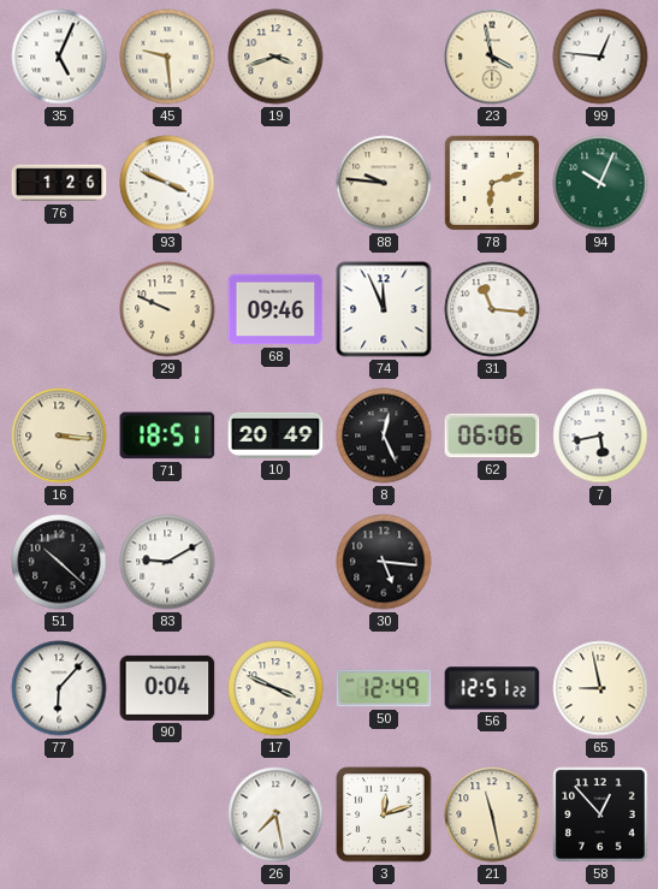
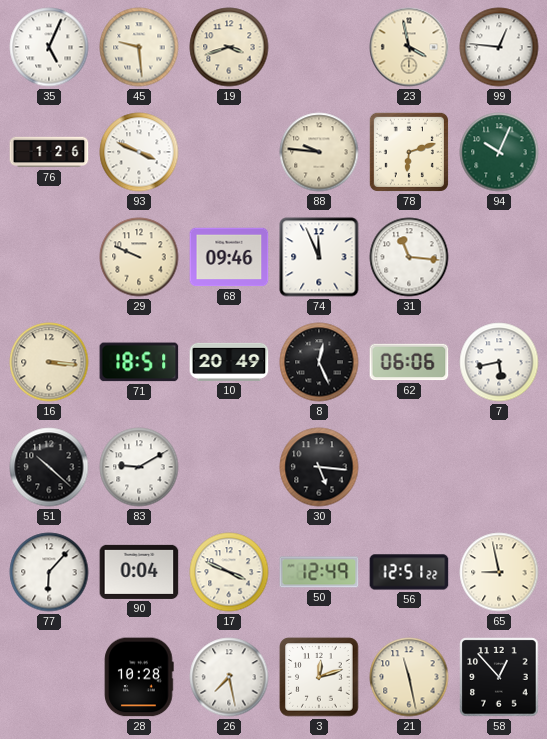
28: none -> 10:28
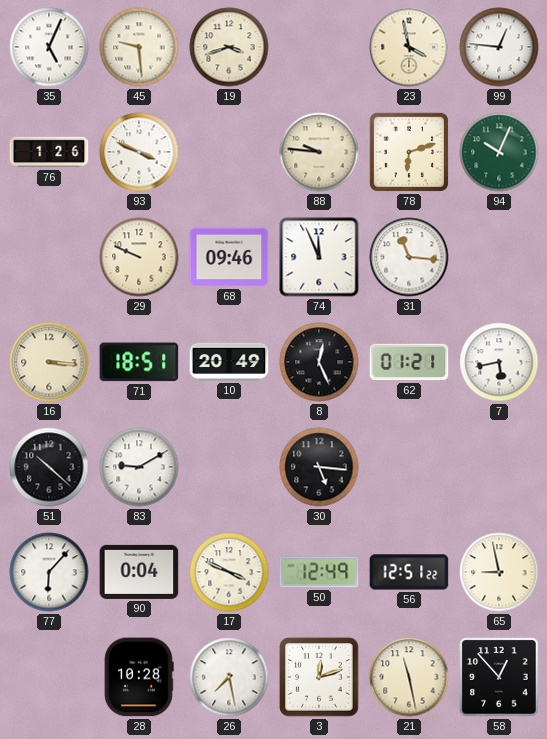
62: 06:06 -> 01:21
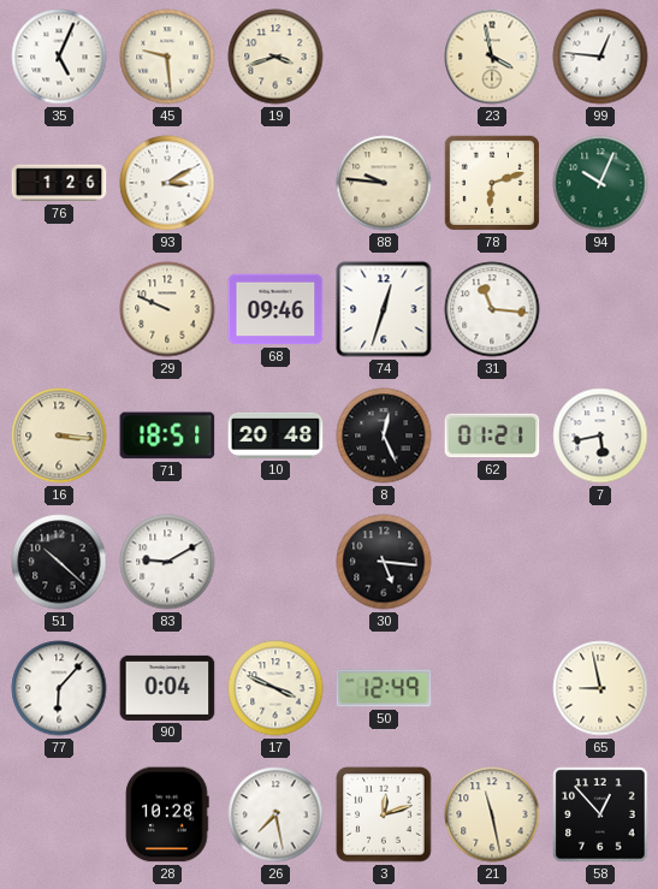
93: 3:49 -> 3:10
74: 11:56 -> 12:33
10: 20:49 -> 20:48
56: 12:51 -> none
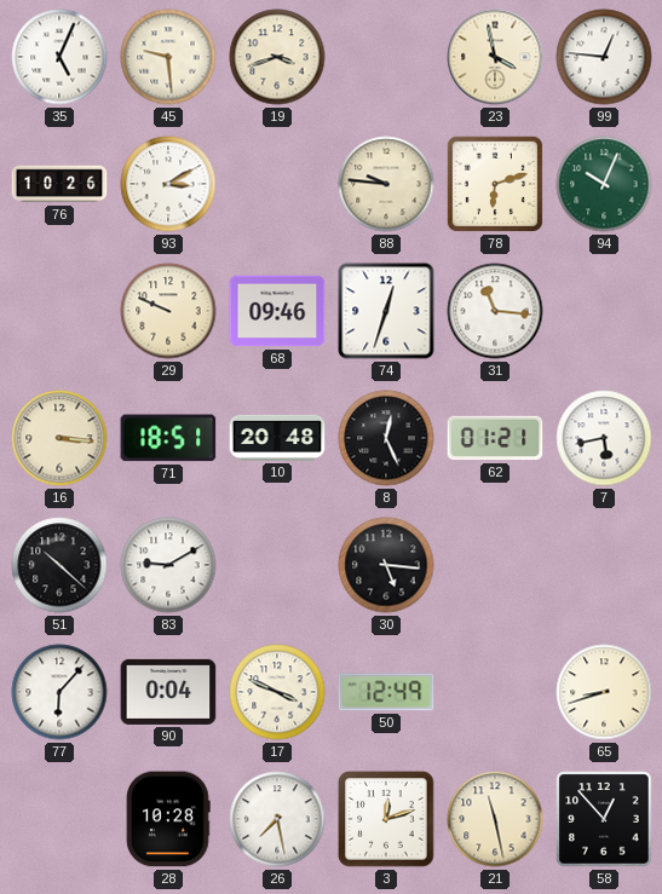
76: 1:26 -> 10:26
65: 8:58 -> 8:42
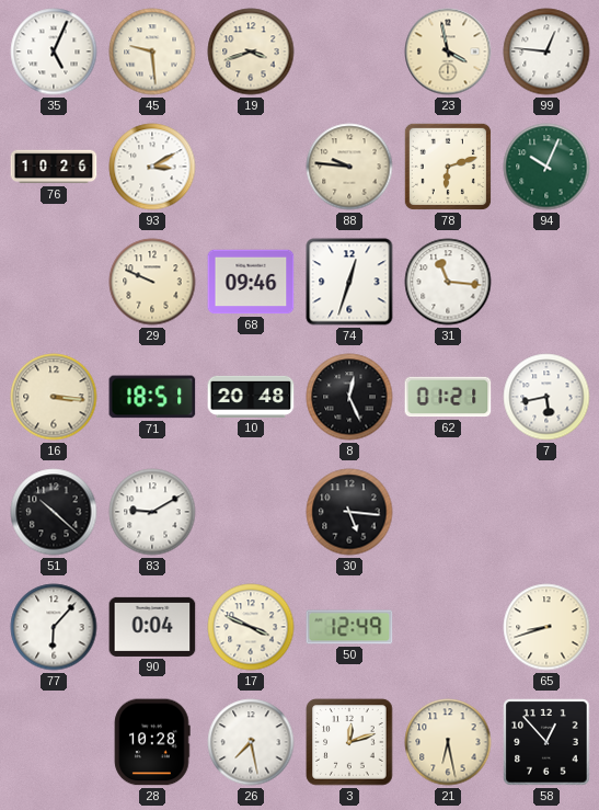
21: 11:28 -> 6:28
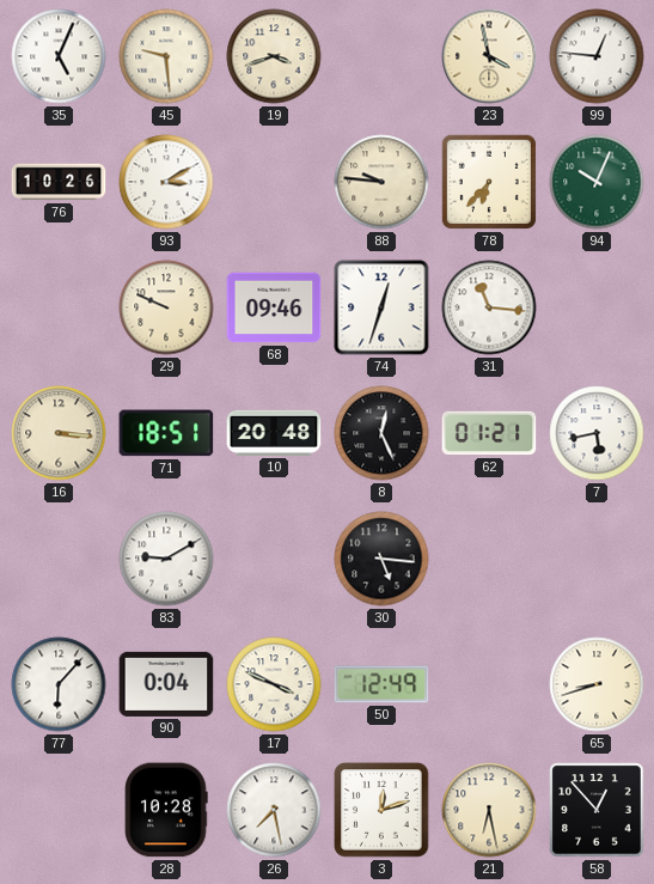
78: 6:12 -> 6:37
51: 10:22 -> none
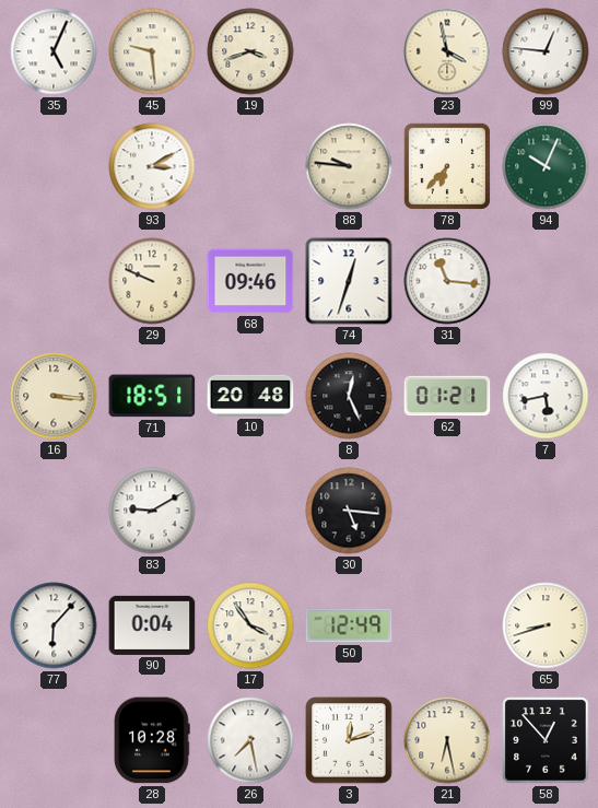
76: 10:26 -> none
17: 3:49 -> 3:54
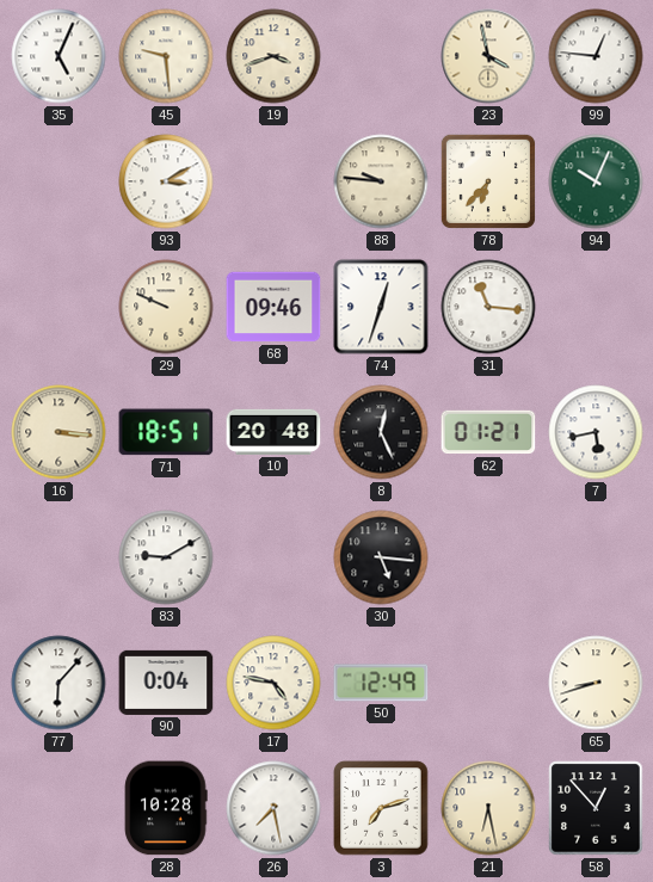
17: 3:54 -> 4:47
3: 12:12 -> 7:12
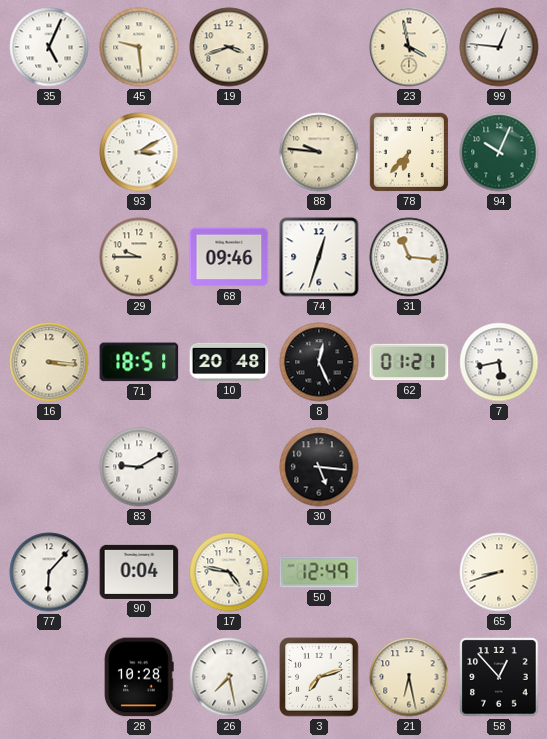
29: 9:49 -> 9:45
